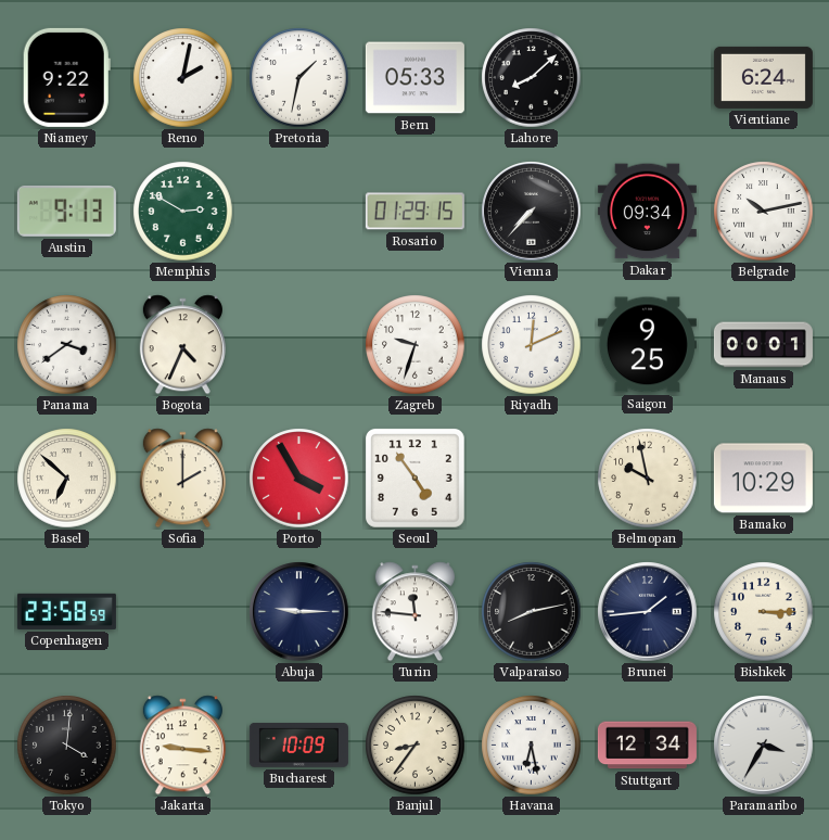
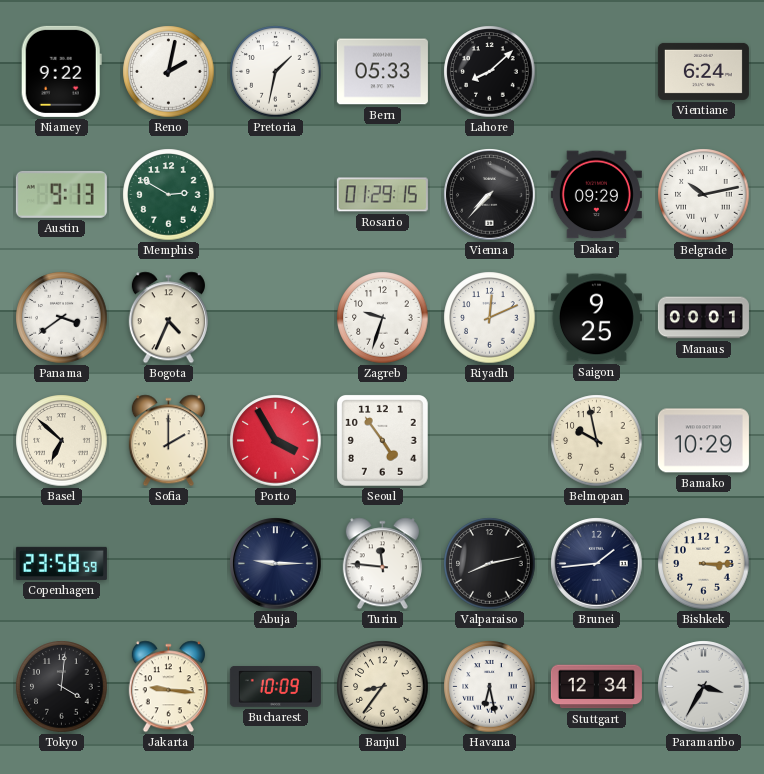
Dakar: 09:34 -> 09:29
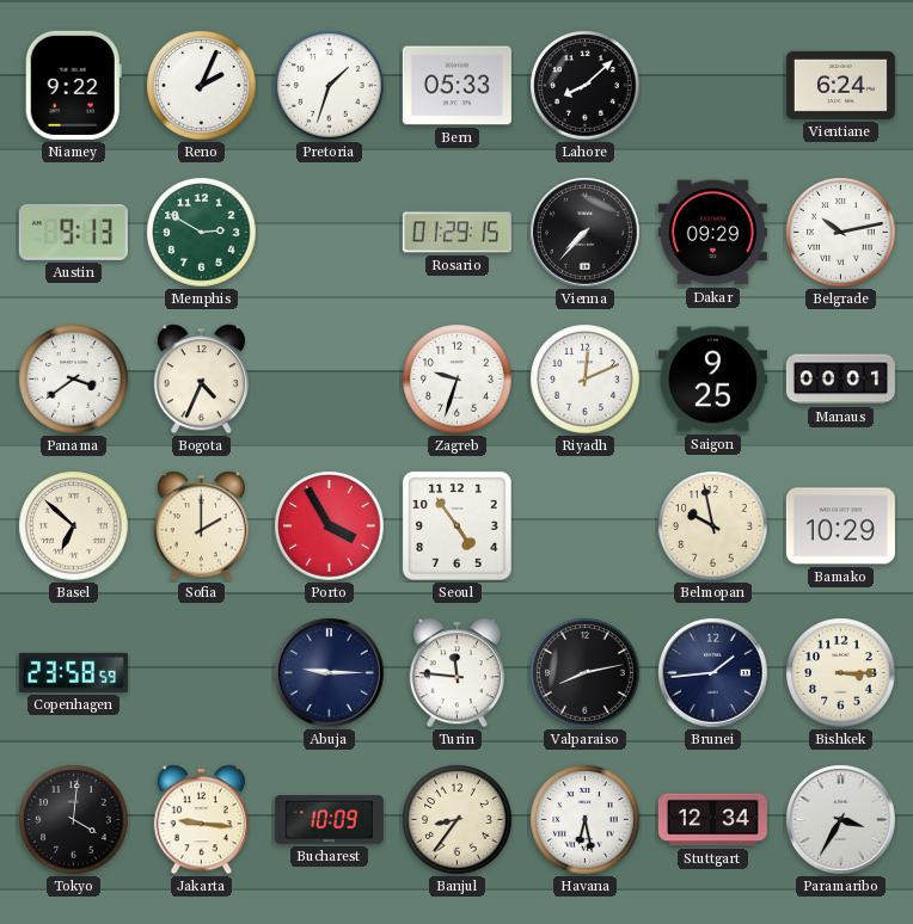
Reno: 2:02 -> 2:04
Pretoria: 1:32 -> 1:33
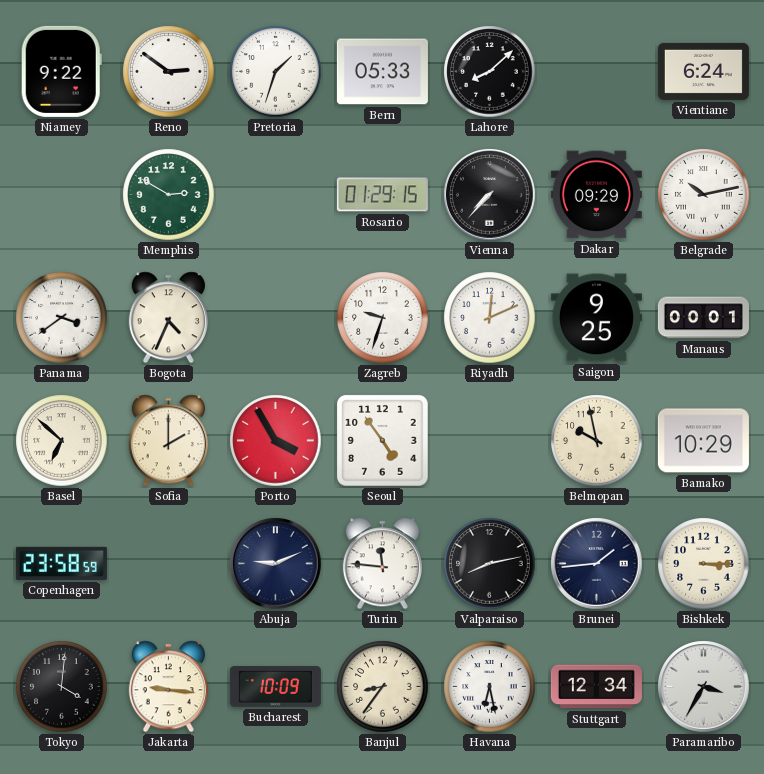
Reno: 2:04 -> 2:51
Austin: 9:13 -> none
Abuja: 9:15 -> 9:11
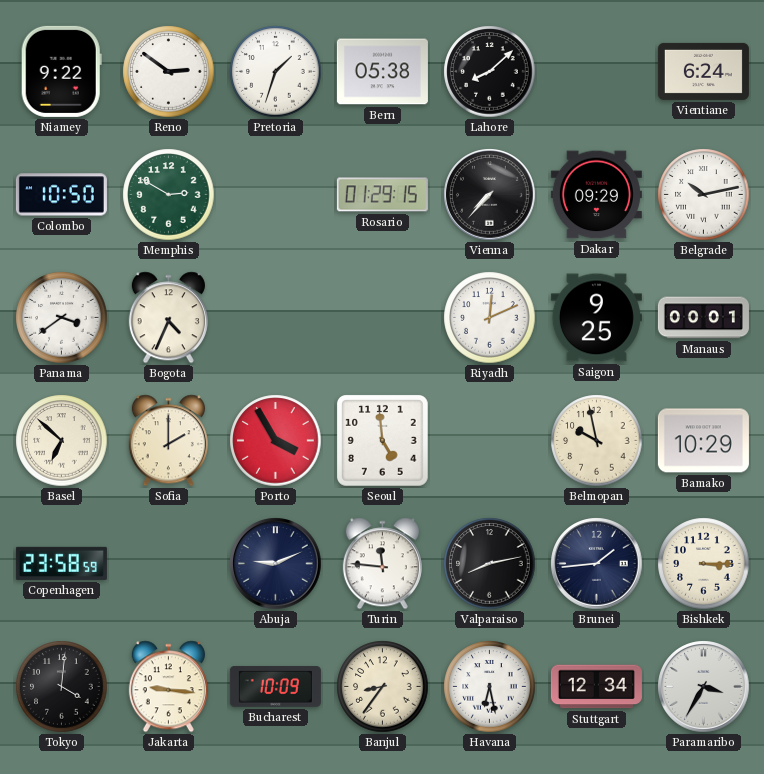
Bern: 05:33 -> 05:38
Colombo: none -> 10:50
Zagreb: 9:33 -> none
Seoul: 4:54 -> 4:59
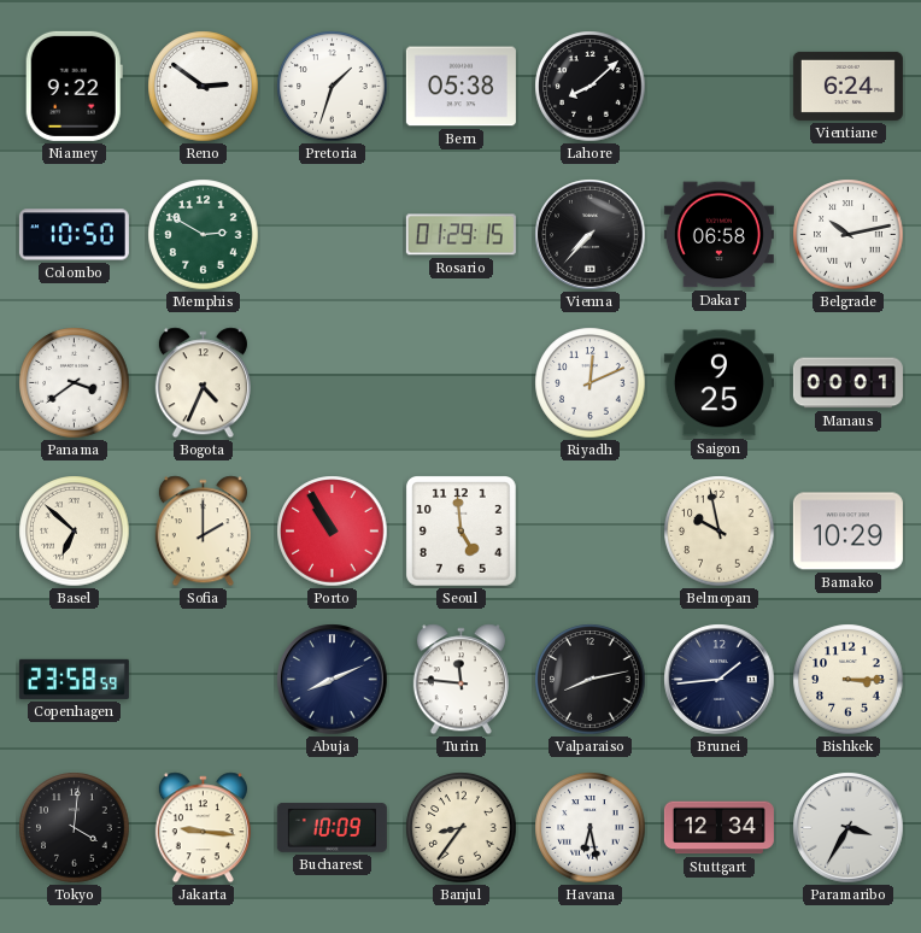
Dakar: 09:29 -> 06:58
Porto: 3:55 -> 10:55
Abuja: 9:11 -> 8:11
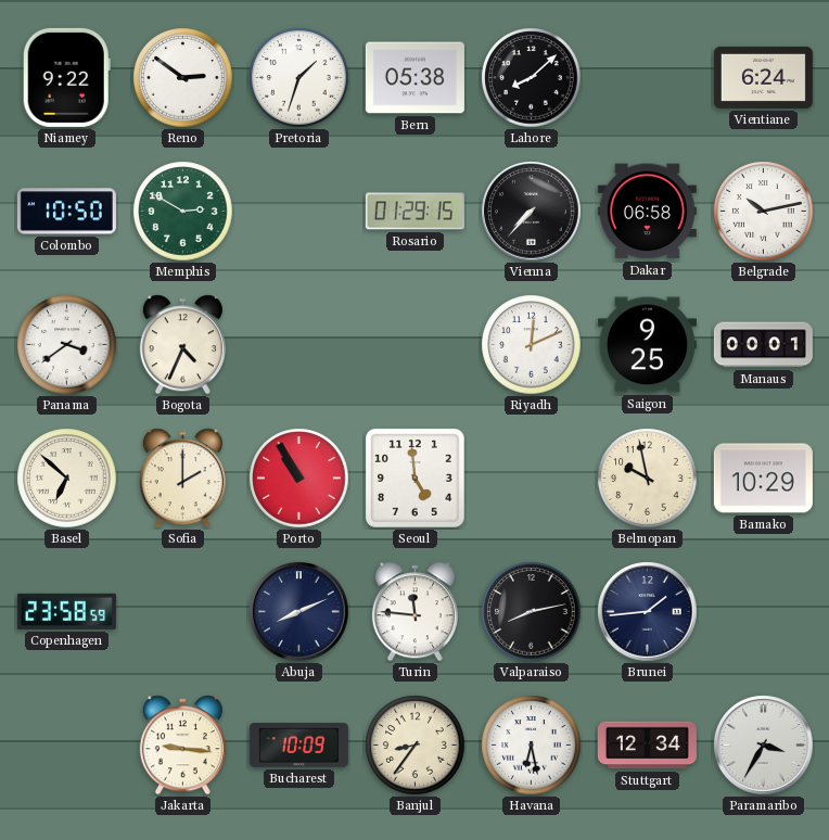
Bishkek: 3:15 -> none
Tokyo: 4:01 -> none
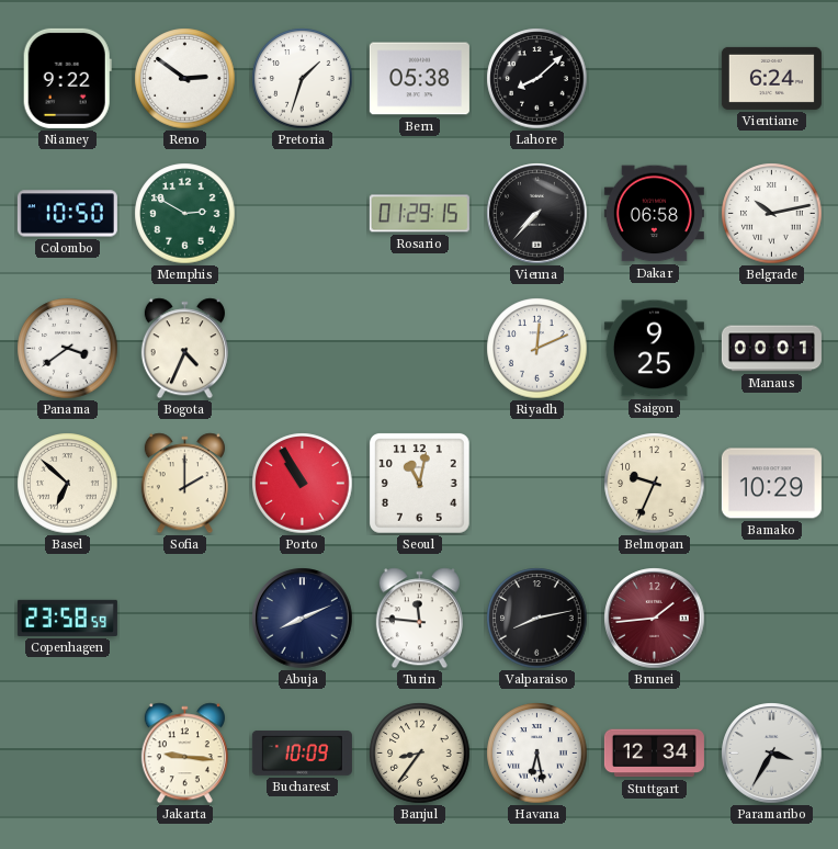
Seoul: 4:59 -> 11:02
Belmopan: 9:58 -> 9:34
Brunei dial: navy -> burgundy
